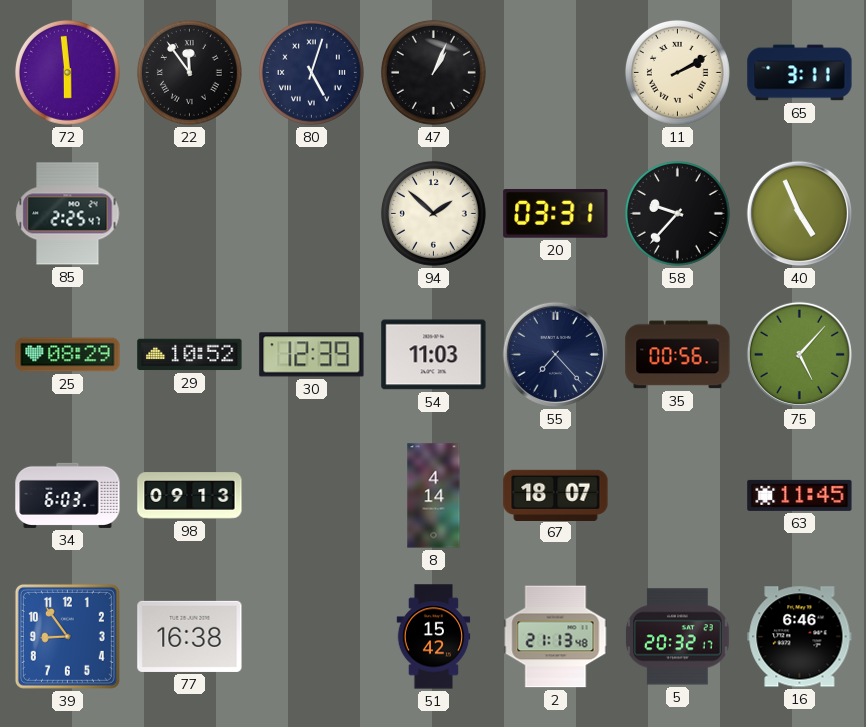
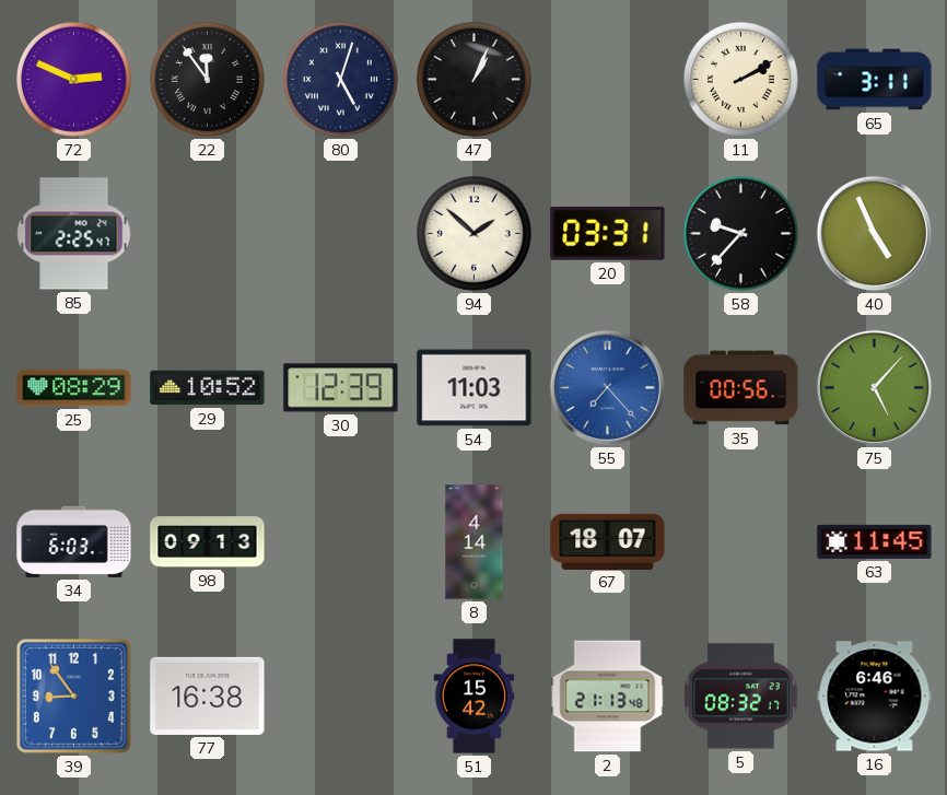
72: 5:59 -> 2:49
55 dial: navy -> blue
5: 20:32 -> 08:32
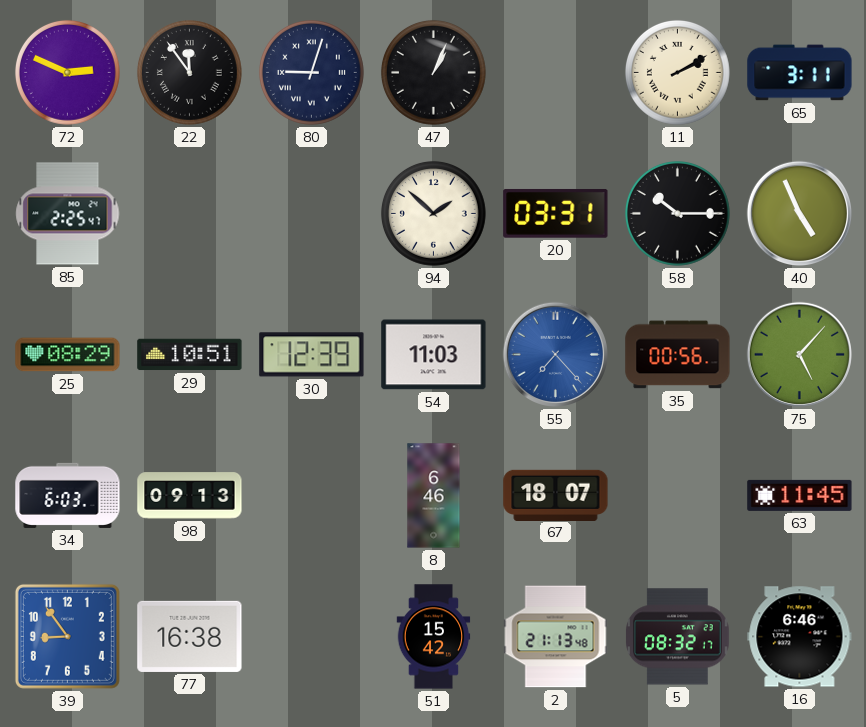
80: 5:03 -> 9:03
58: 9:37 -> 10:15
29: 10:52 -> 10:51
8: 4:14 -> 6:46
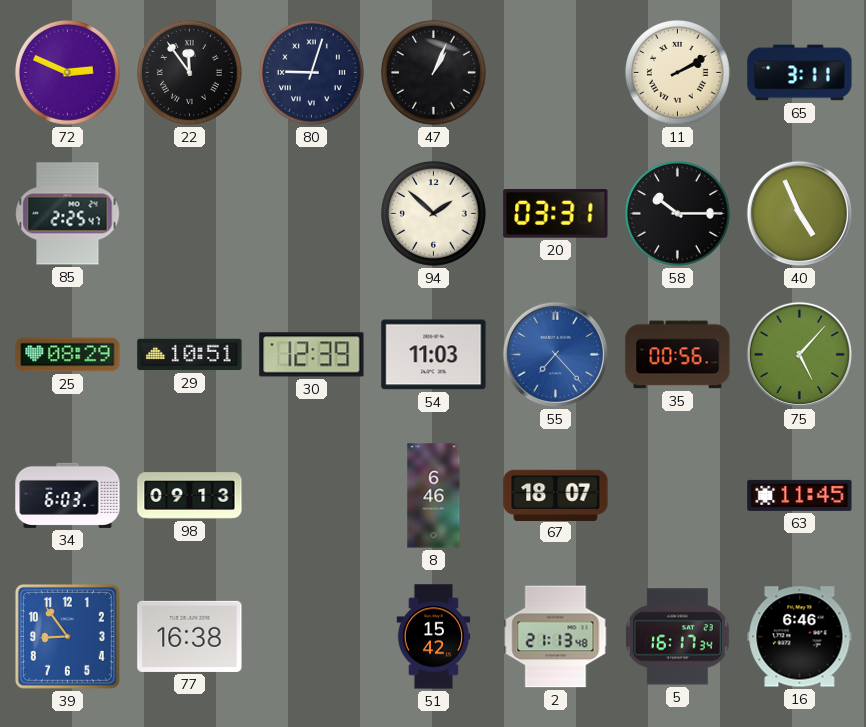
5: 08:32 -> 16:17
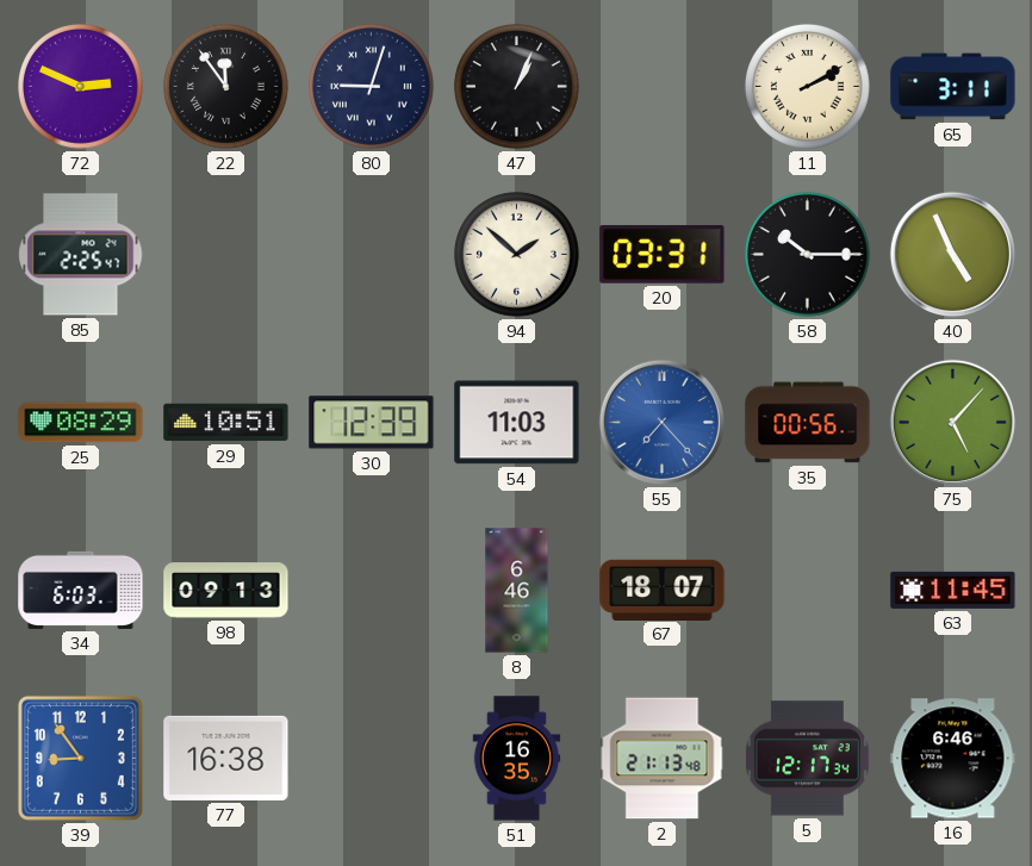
51: 15:42 -> 16:35
5: 16:17 -> 12:17
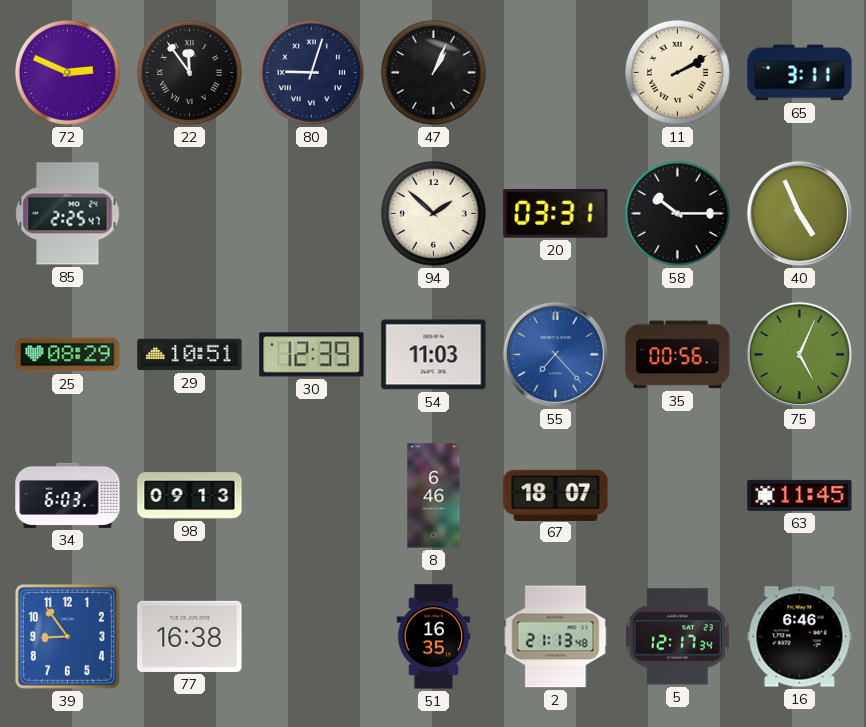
75: 5:07 -> 5:04
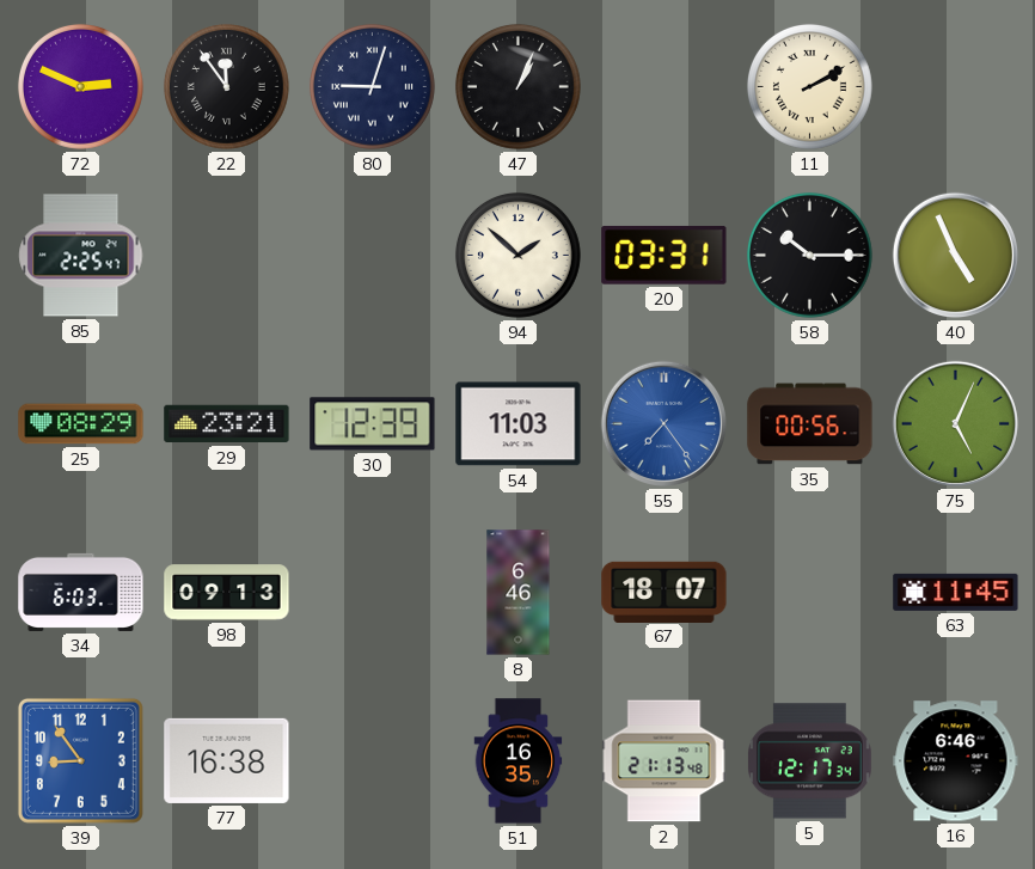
65: 3:11 -> none
29: 10:51 -> 23:21
55: 7:23 -> 7:24
